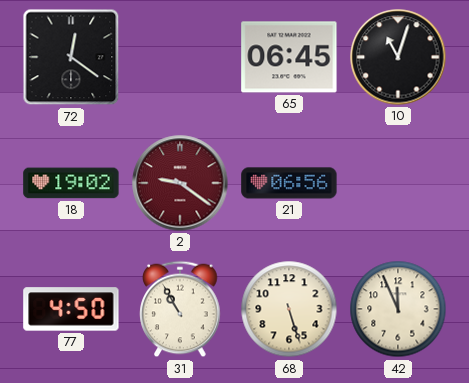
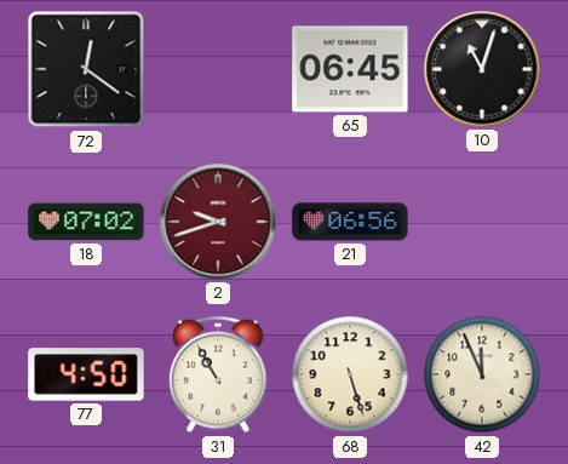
18: 19:02 -> 07:02
2: 9:21 -> 9:42
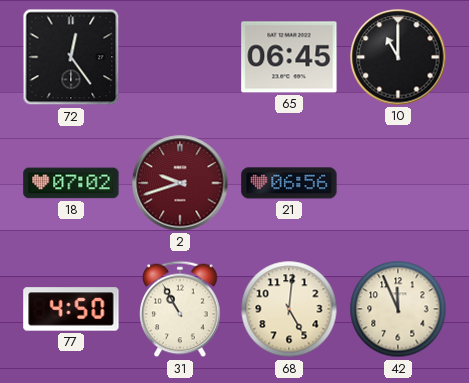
72: 12:21 -> 12:24
10: 11:03 -> 11:00
68: 5:27 -> 5:01
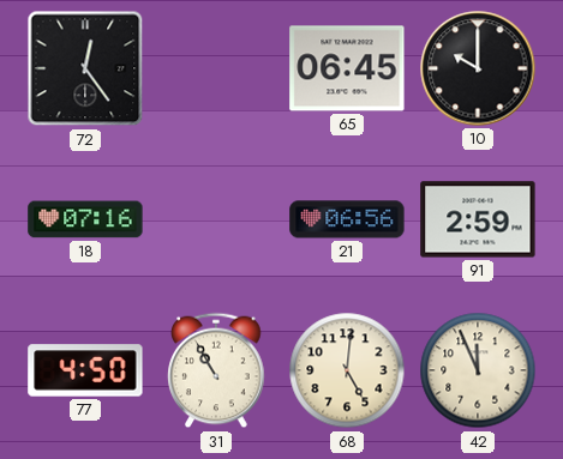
10: 11:00 -> 10:00
18: 07:02 -> 07:16
2: 9:42 -> none
91: none -> 2:59
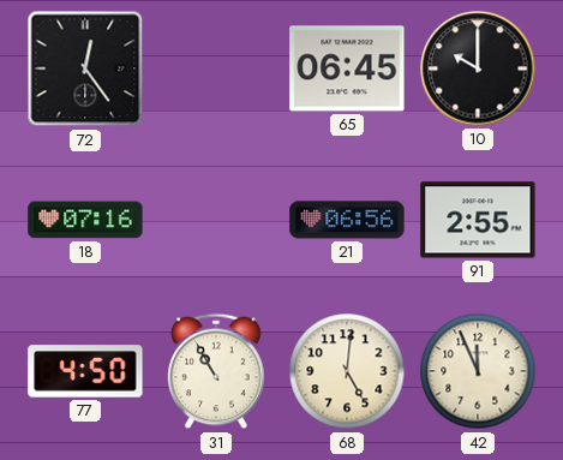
91: 2:59 -> 2:55
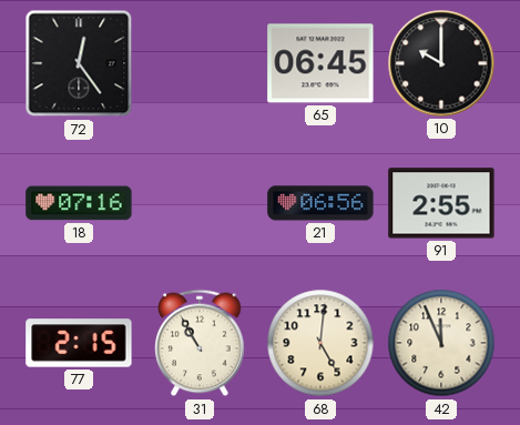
77: 4:50 -> 2:15
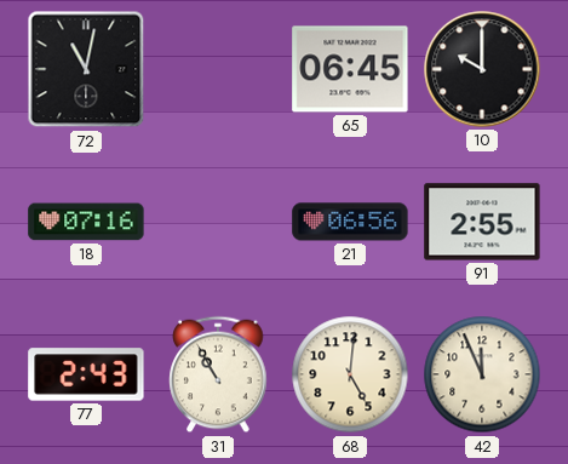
72: 12:24 -> 11:02
77: 2:15 -> 2:43
